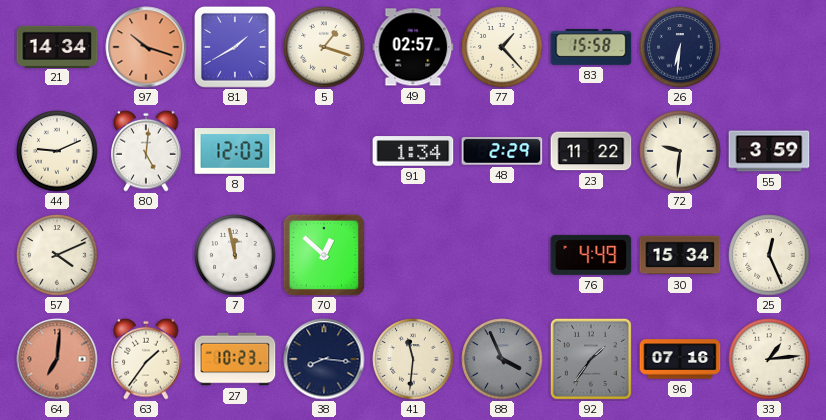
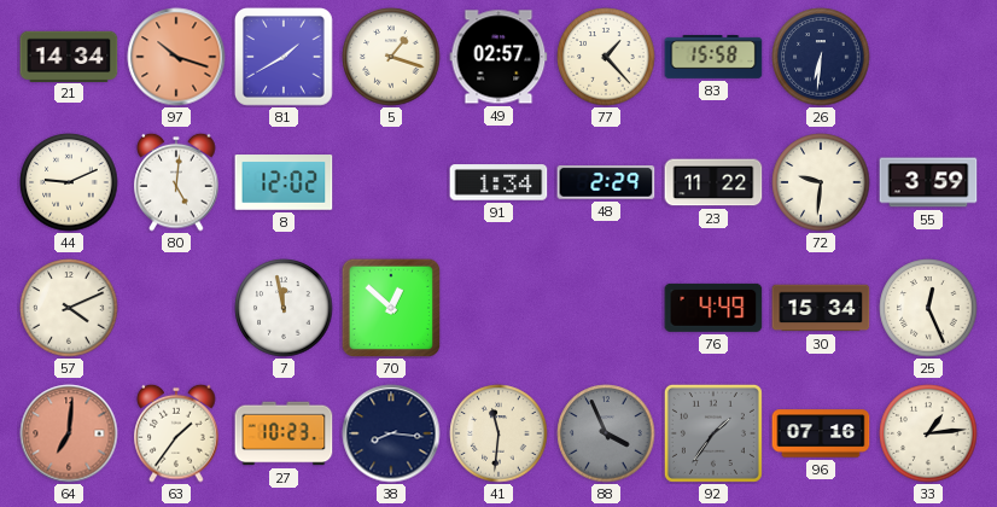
8: 12:03 -> 12:02
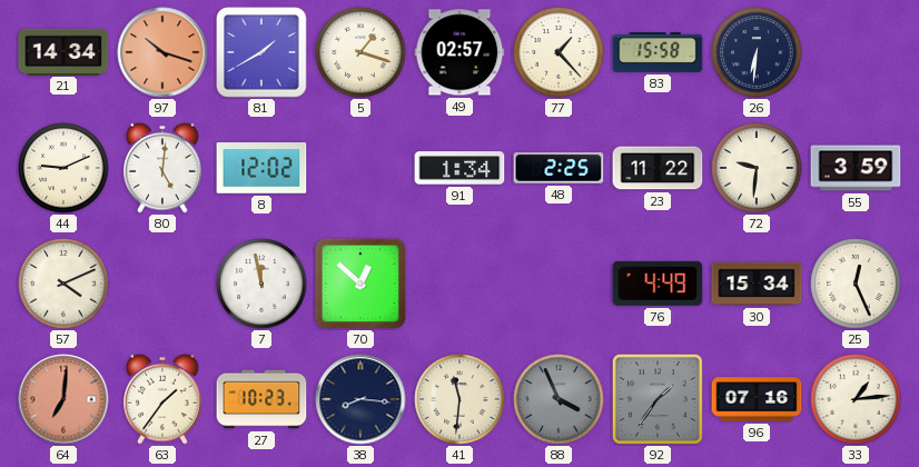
48: 2:29 -> 2:25
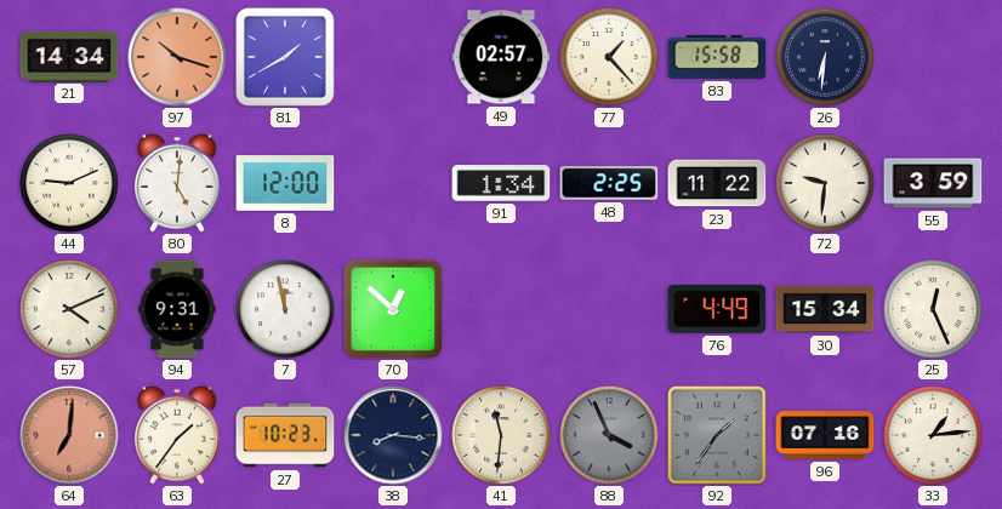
5: 1:18 -> none
8: 12:02 -> 12:00
94: none -> 9:31
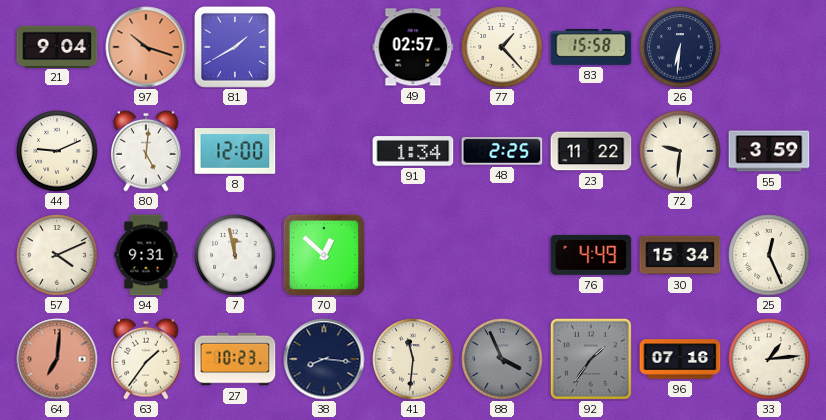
21: 14:34 -> 9:04
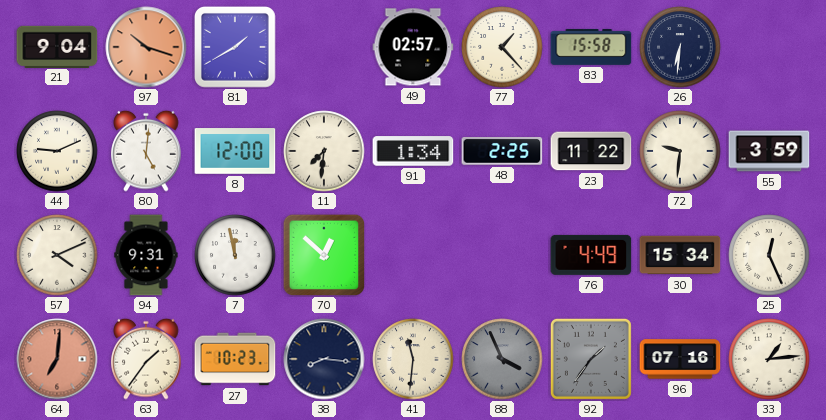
11: none -> 7:31
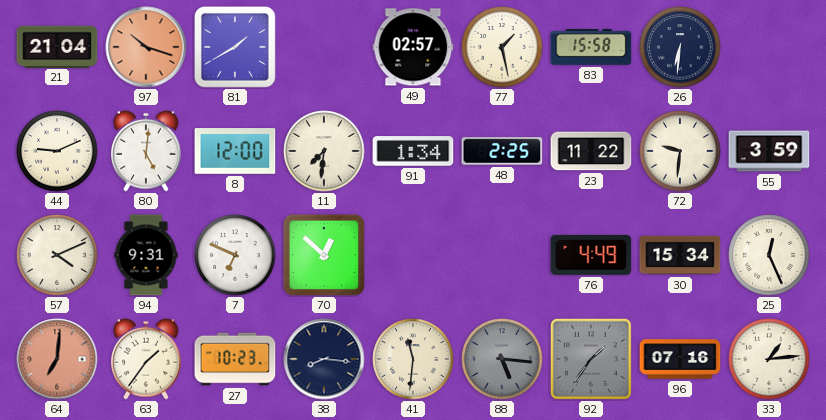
21: 9:04 -> 21:04
77: 1:23 -> 1:28
7: 11:58 -> 6:49
88: 3:56 -> 5:16
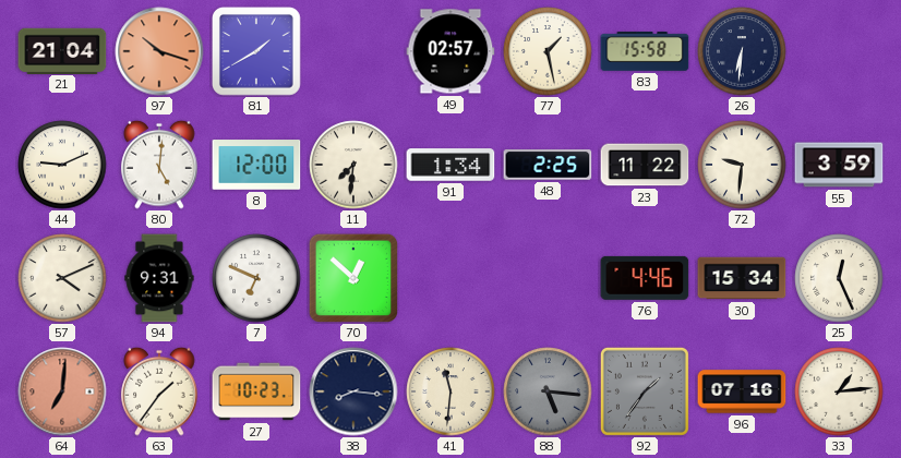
76: 4:49 -> 4:46
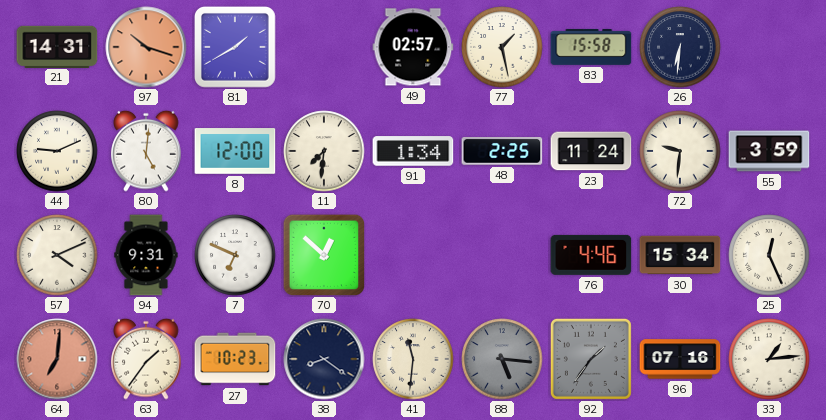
21: 21:04 -> 14:31
23: 11:22 -> 11:24
38: 8:16 -> 8:21
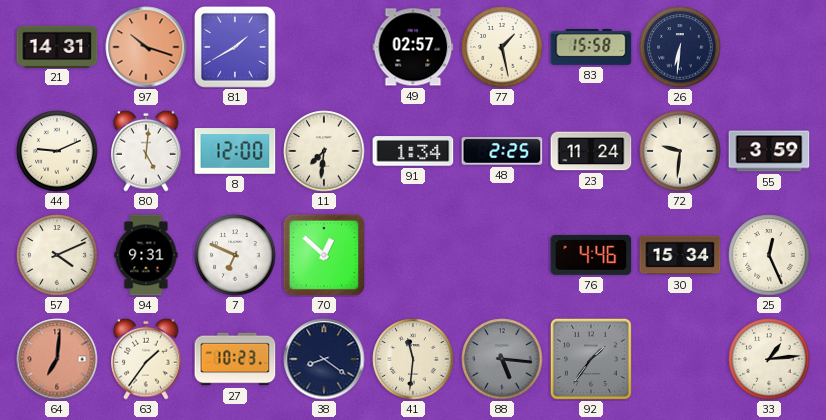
96: 07:16 -> none
